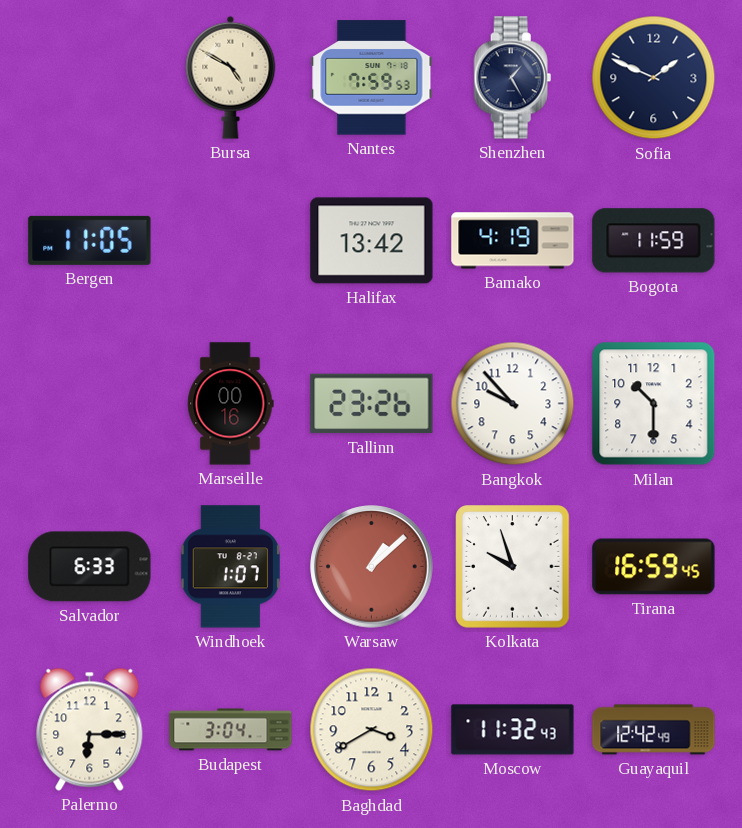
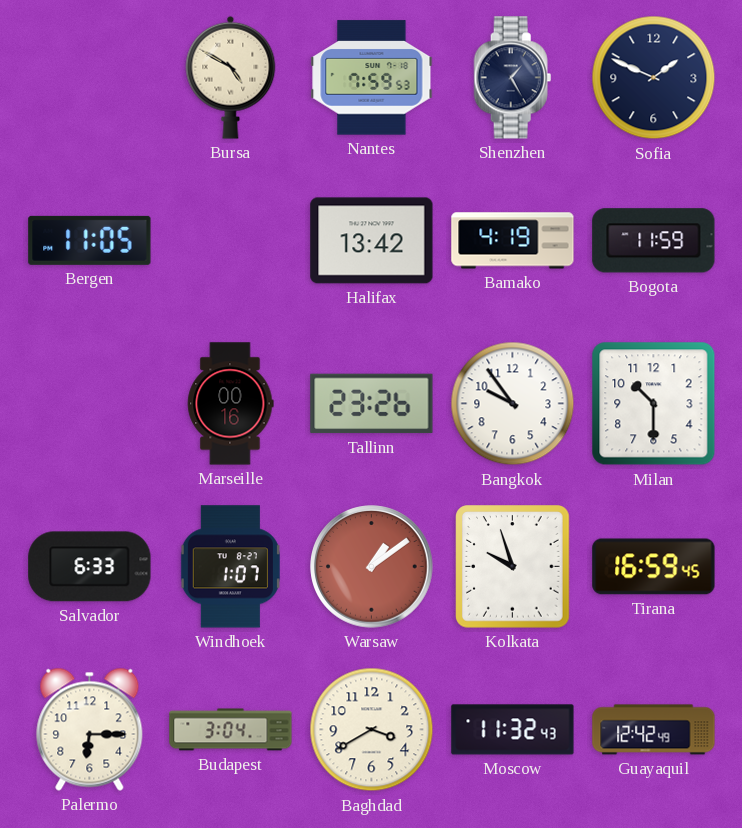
Bangkok: 9:53 -> 9:54
Warsaw: 1:08 -> 1:09
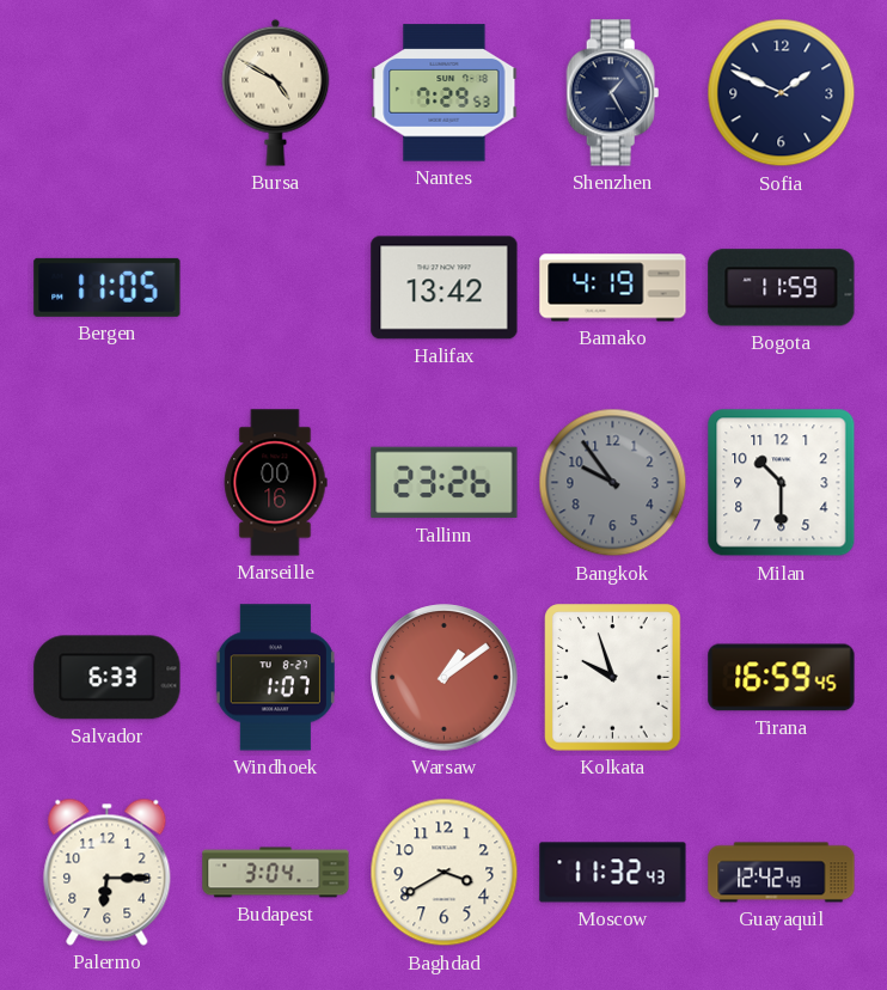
Nantes: 7:59 -> 7:29
Bangkok dial: white -> grey
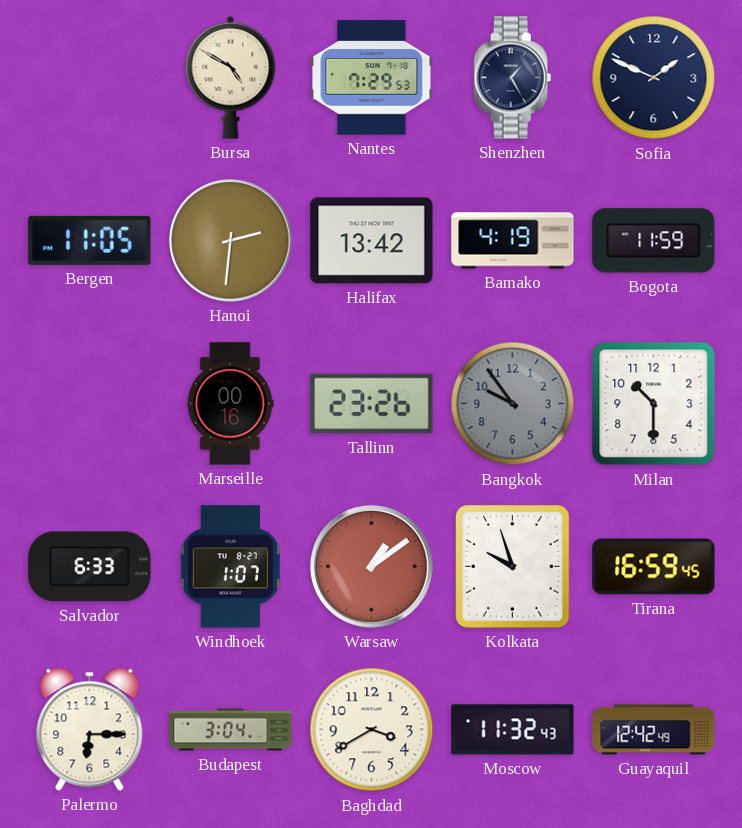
Hanoi: none -> 2:31
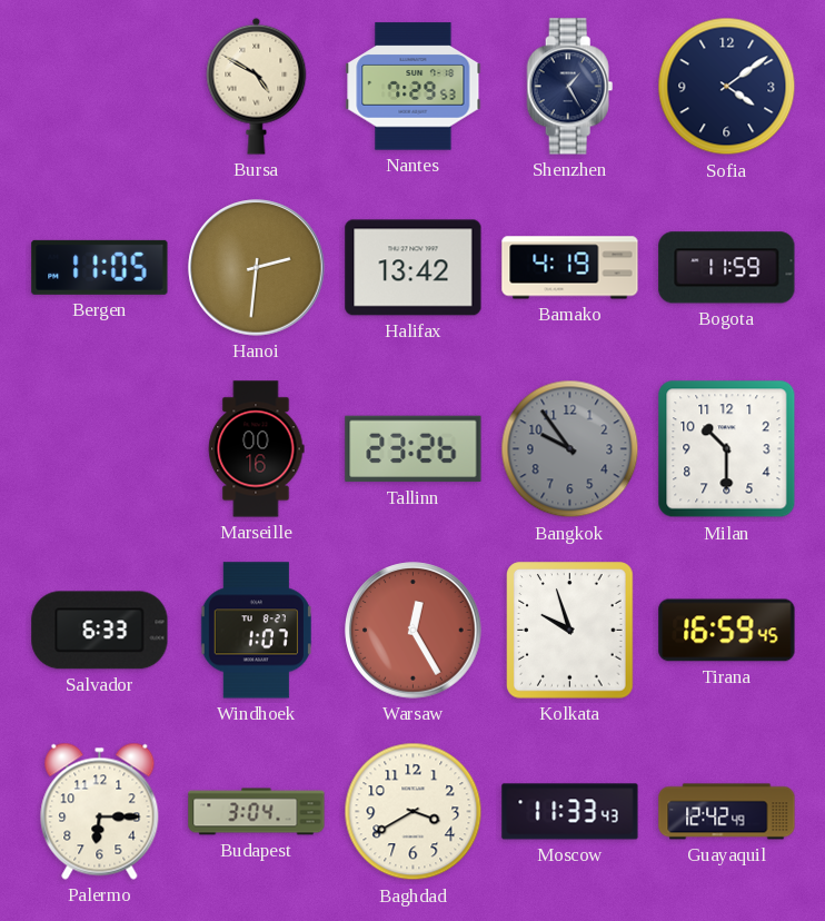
Sofia: 1:49 -> 4:09
Warsaw: 1:09 -> 12:25
Moscow: 11:32 -> 11:33
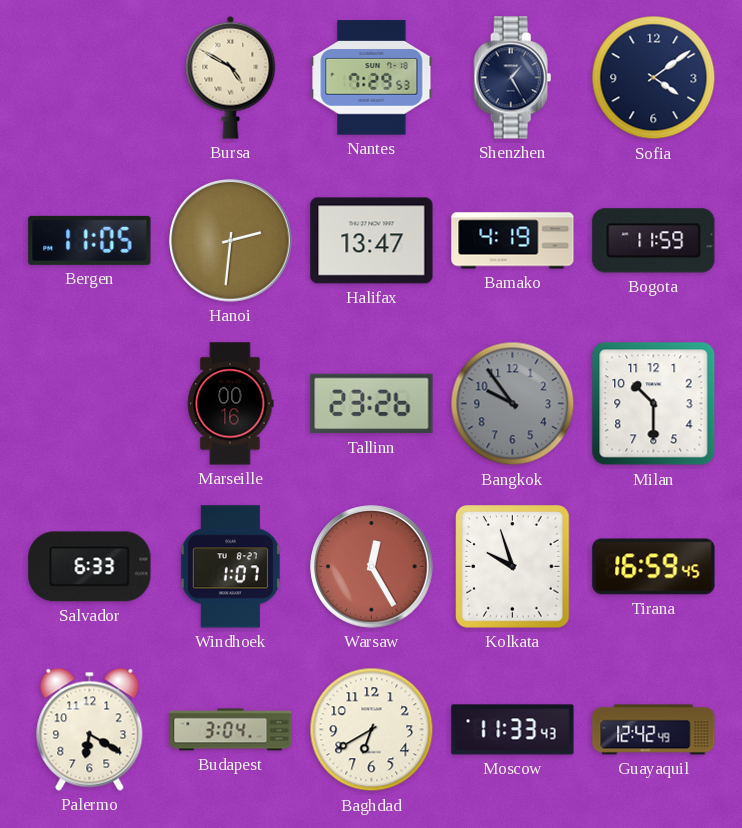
Halifax: 13:42 -> 13:47
Palermo: 6:15 -> 6:20
Baghdad: 3:40 -> 6:40
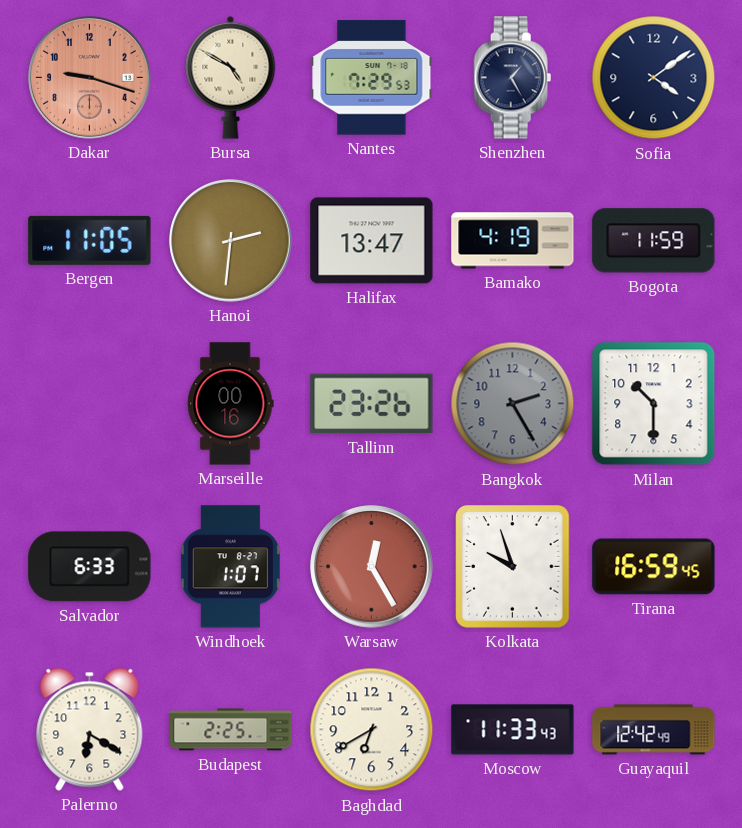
Dakar: none -> 9:18
Bangkok: 9:54 -> 2:25
Budapest: 3:04 -> 2:25
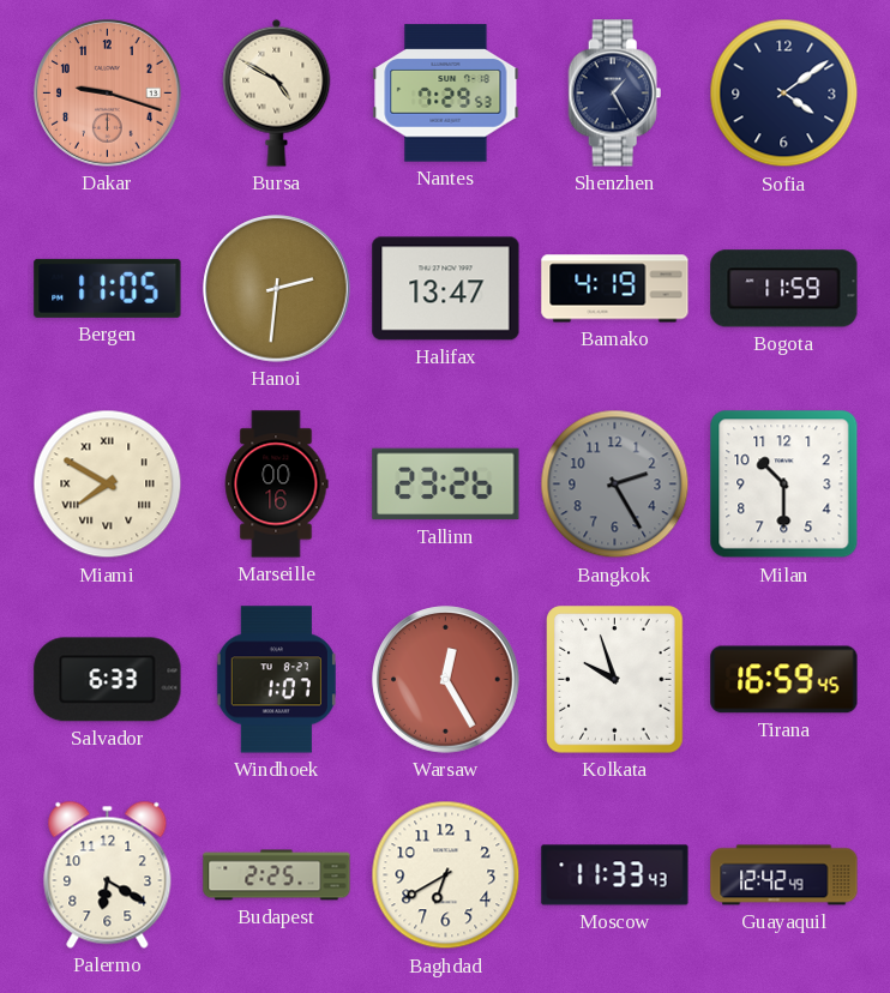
Miami: none -> 7:50
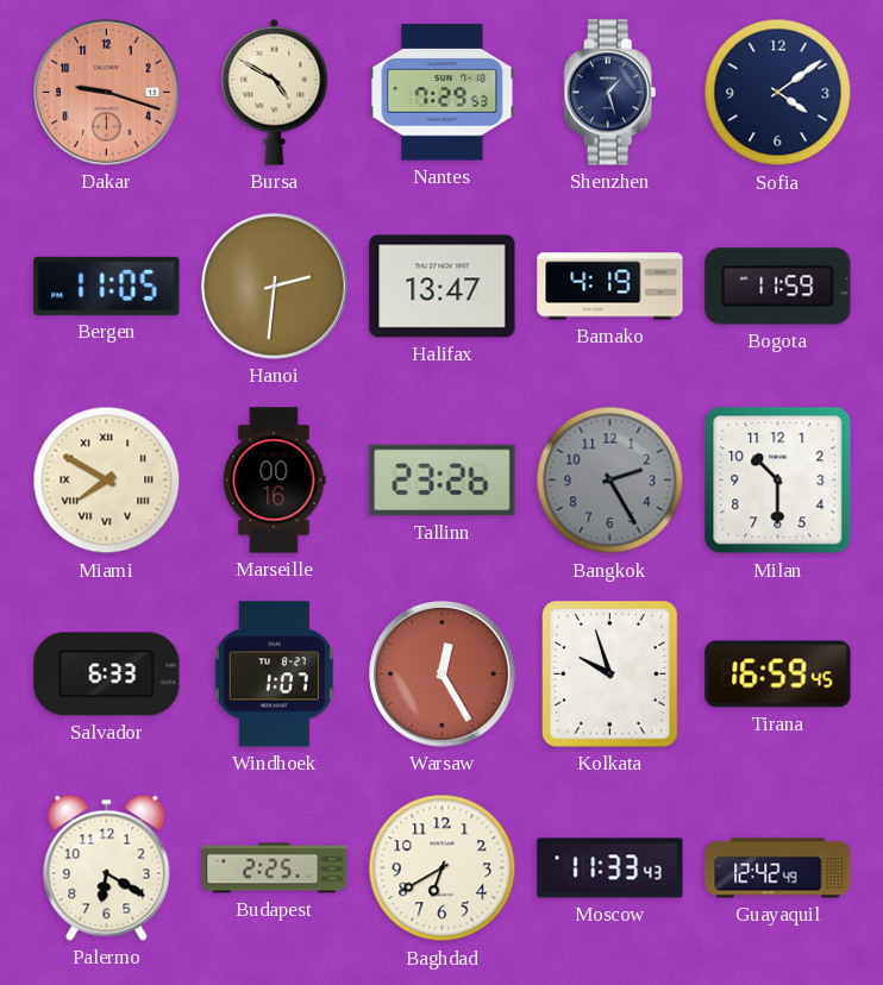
Shenzhen: 1:25 -> 1:27
